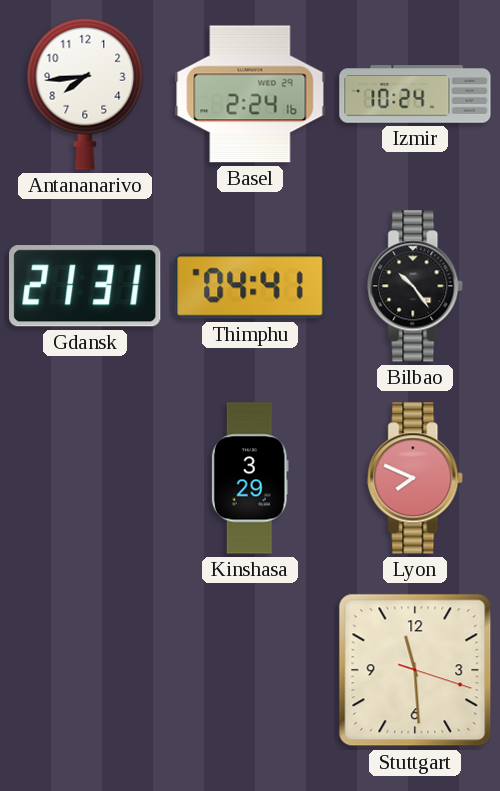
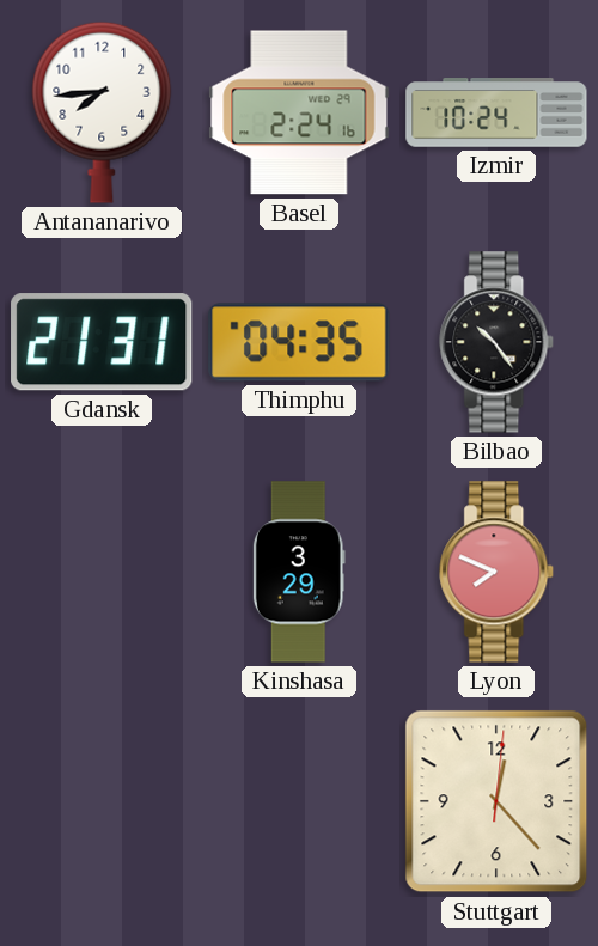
Thimphu: 04:41 -> 04:35
Stuttgart: 11:29 -> 12:23
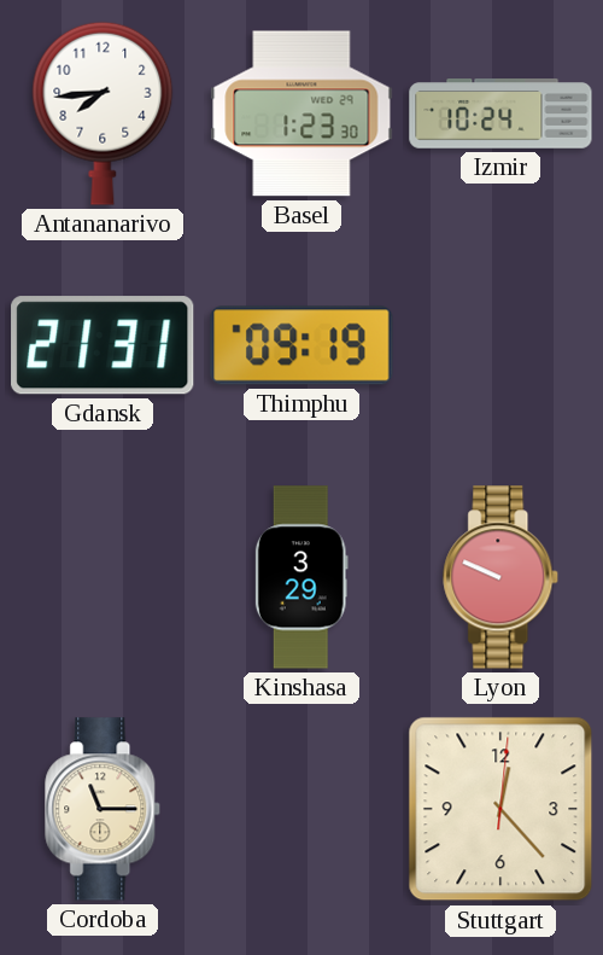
Basel: 2:24 -> 1:23
Thimphu: 04:35 -> 09:19
Bilbao: 10:24 -> none
Lyon: 7:49 -> 9:49
Cordoba: none -> 11:15
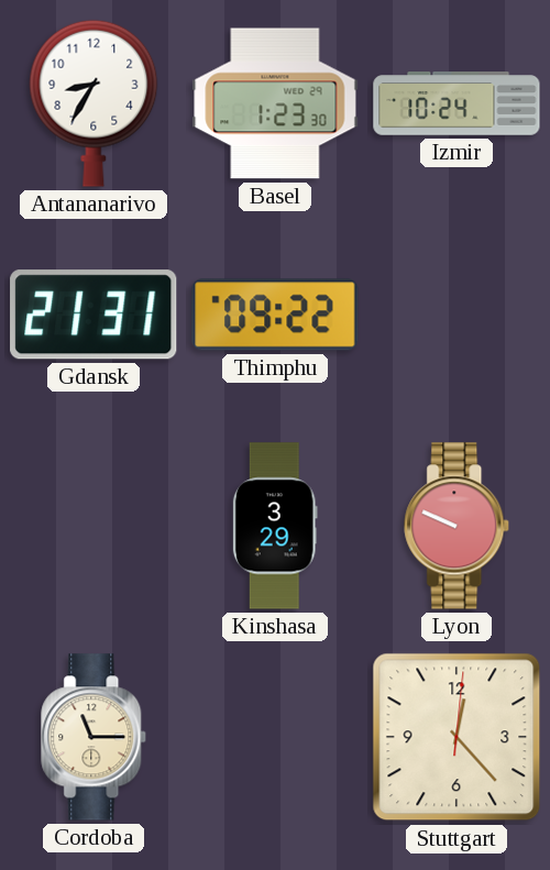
Antananarivo: 7:44 -> 8:35
Thimphu: 09:19 -> 09:22
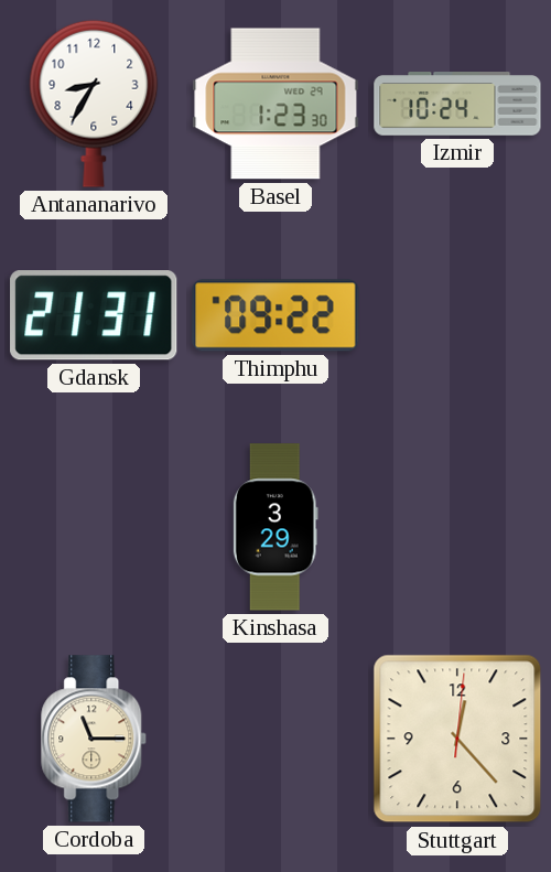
Lyon: 9:49 -> none
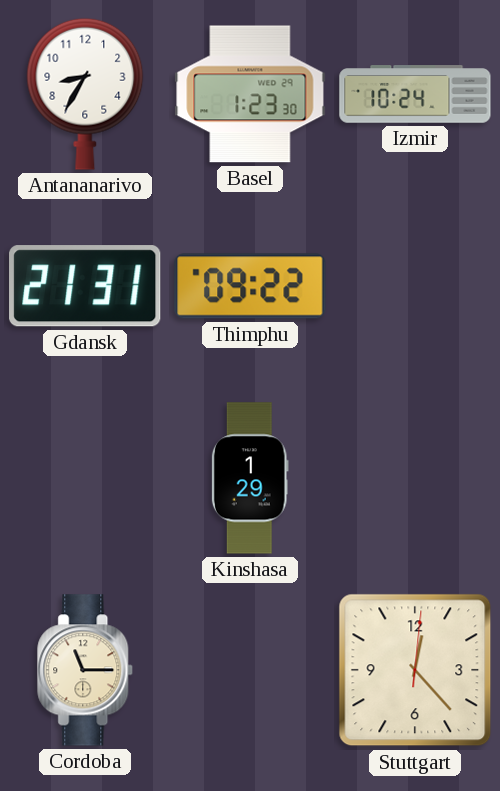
Kinshasa: 3:29 -> 1:29
